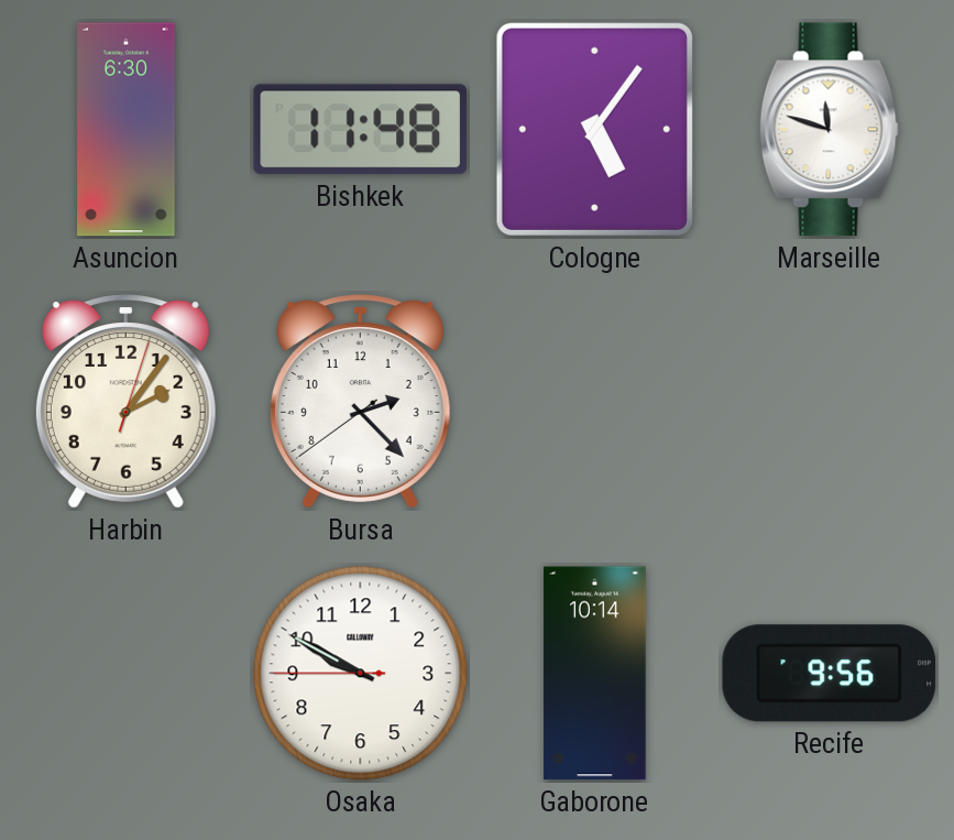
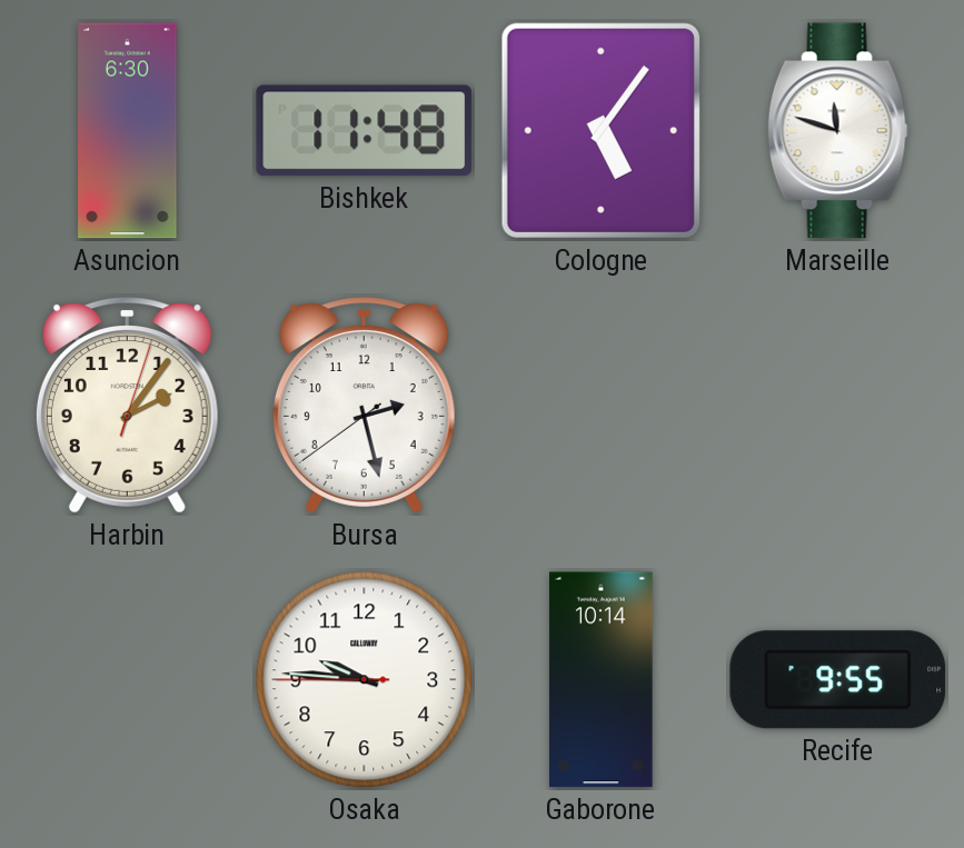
Bursa: 2:22 -> 2:27
Osaka: 9:49 -> 9:45
Recife: 9:56 -> 9:55
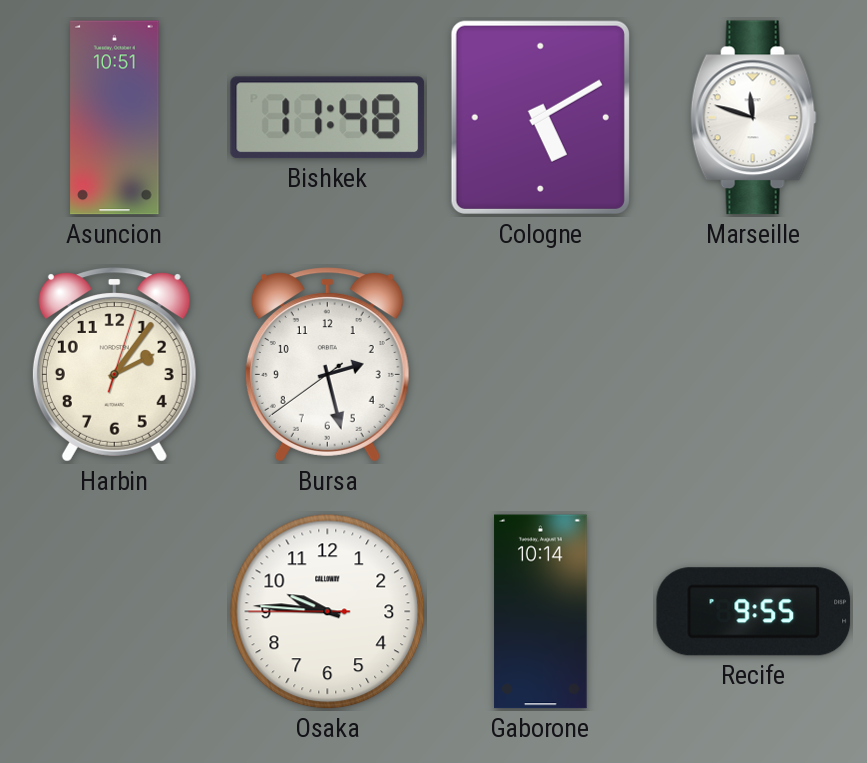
Asuncion: 6:30 -> 10:51
Cologne: 5:06 -> 5:10
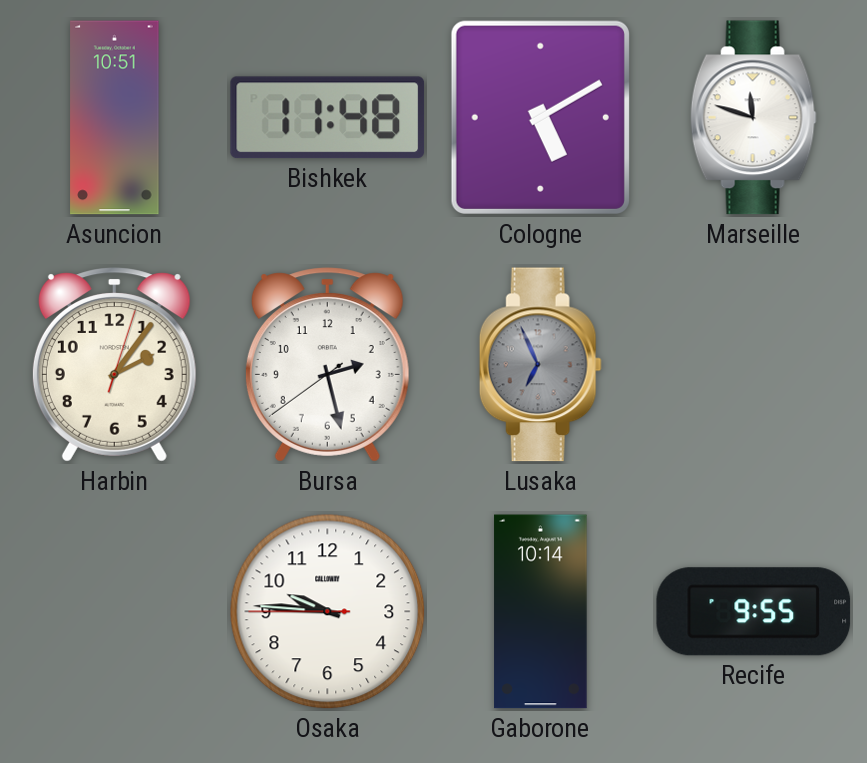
Lusaka: none -> 6:56
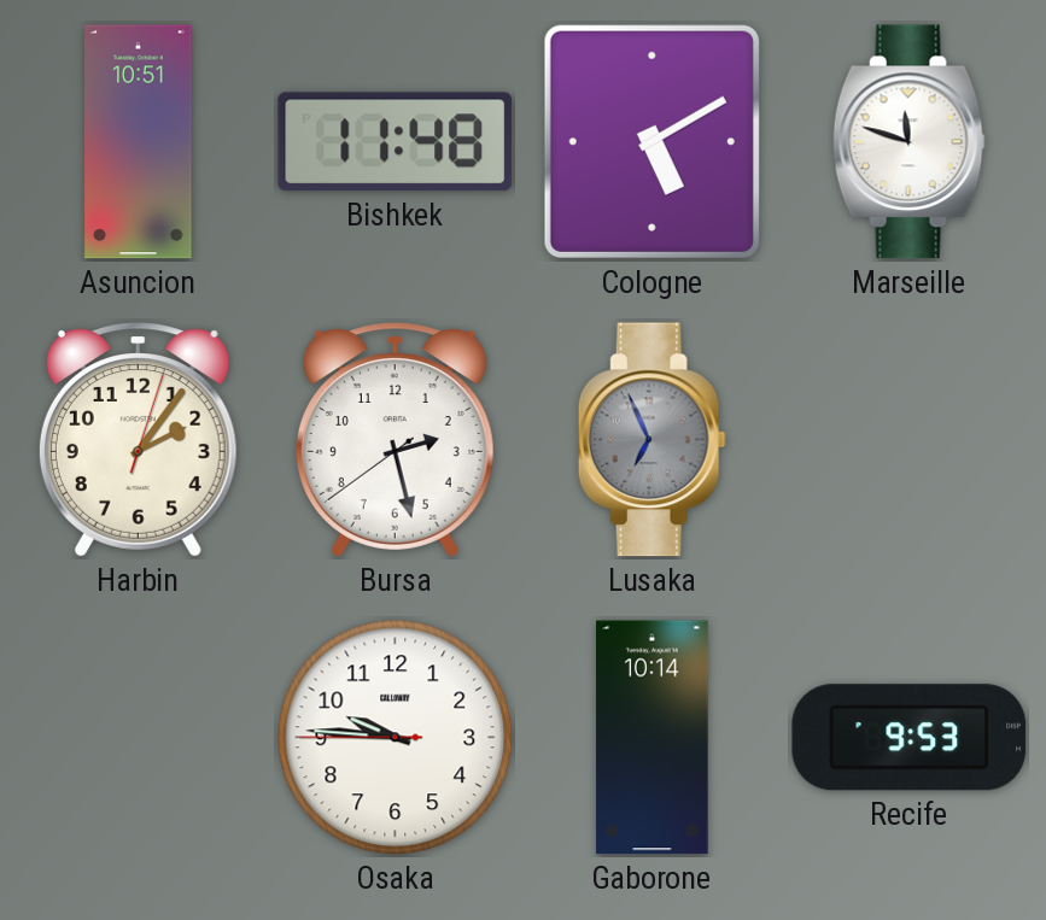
Recife: 9:55 -> 9:53
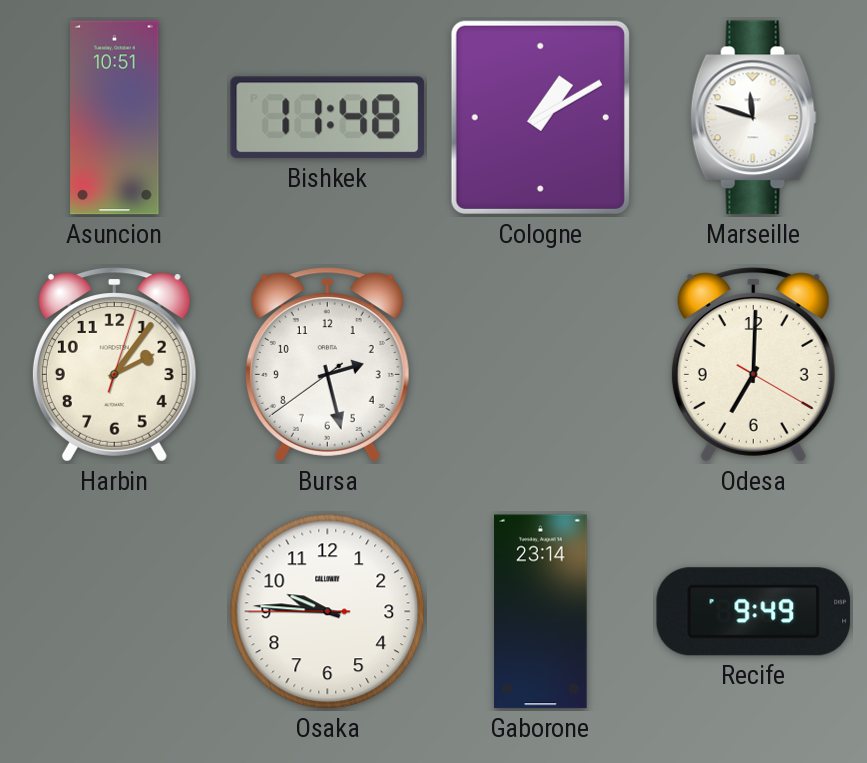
Cologne: 5:10 -> 1:10
Lusaka: 6:56 -> none
Odesa: none -> 7:00
Gaborone: 10:14 -> 23:14
Recife: 9:53 -> 9:49
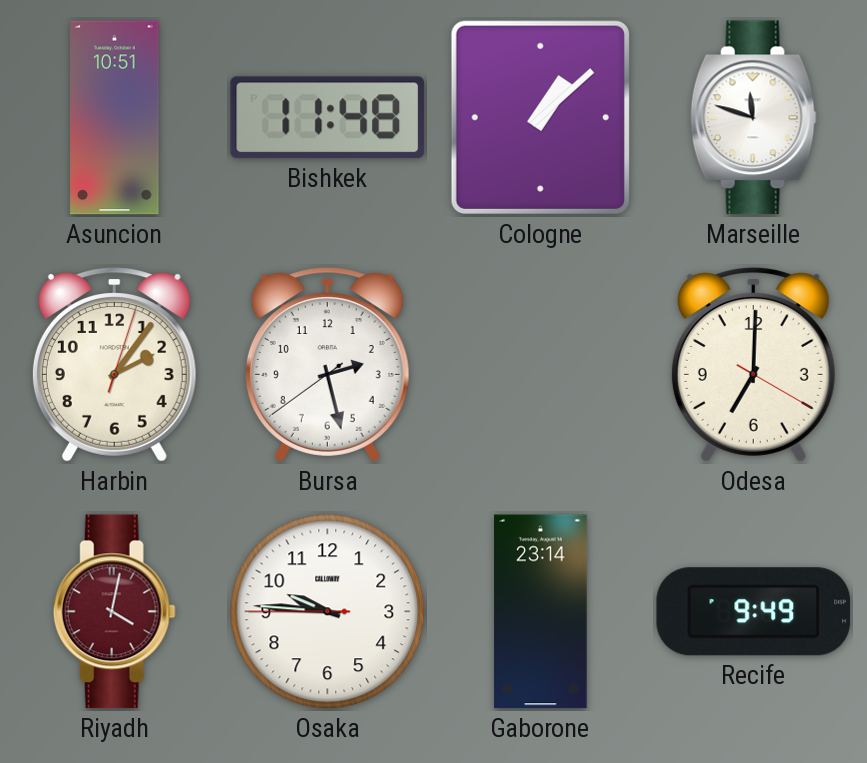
Cologne: 1:10 -> 1:08
Riyadh: none -> 4:02
